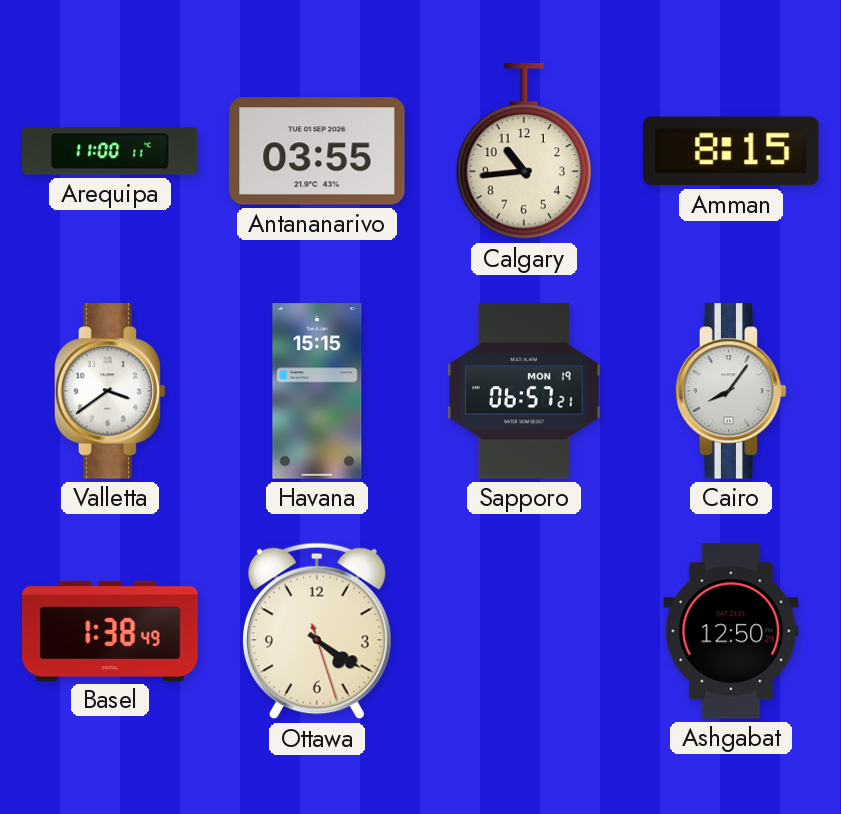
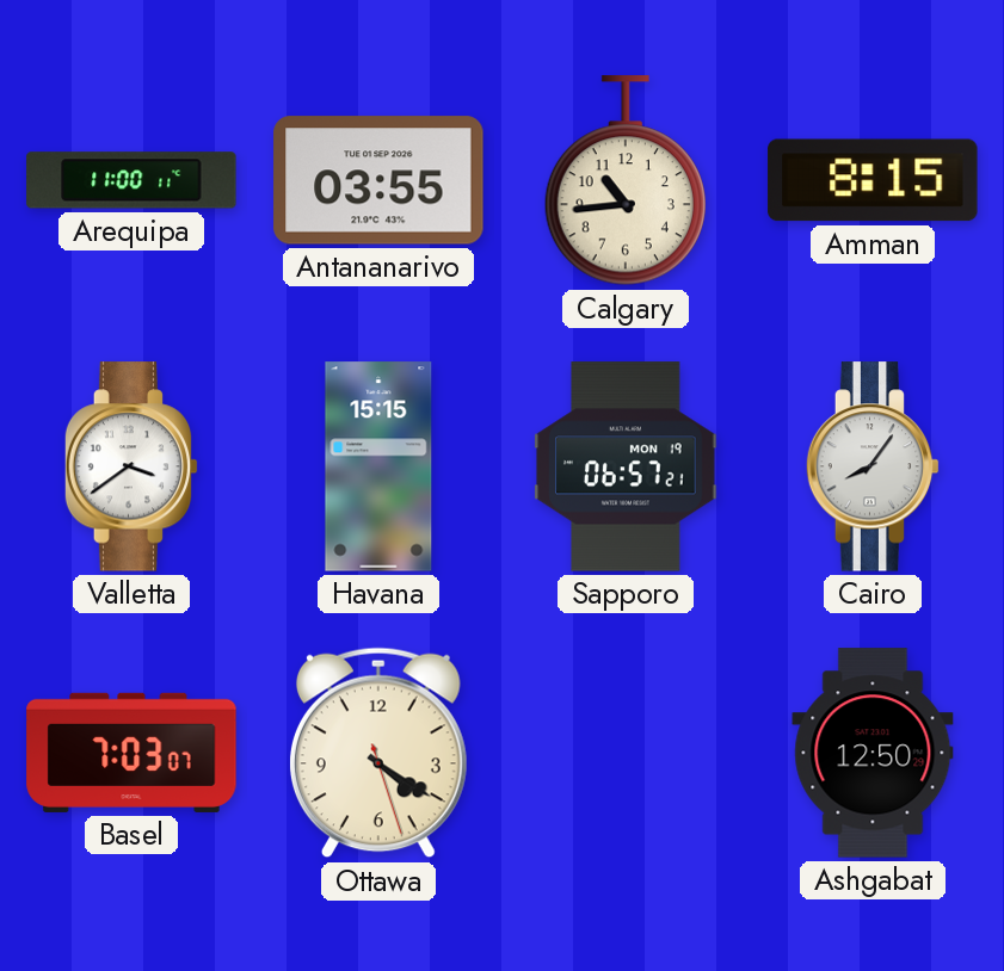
Basel: 1:38 -> 7:03
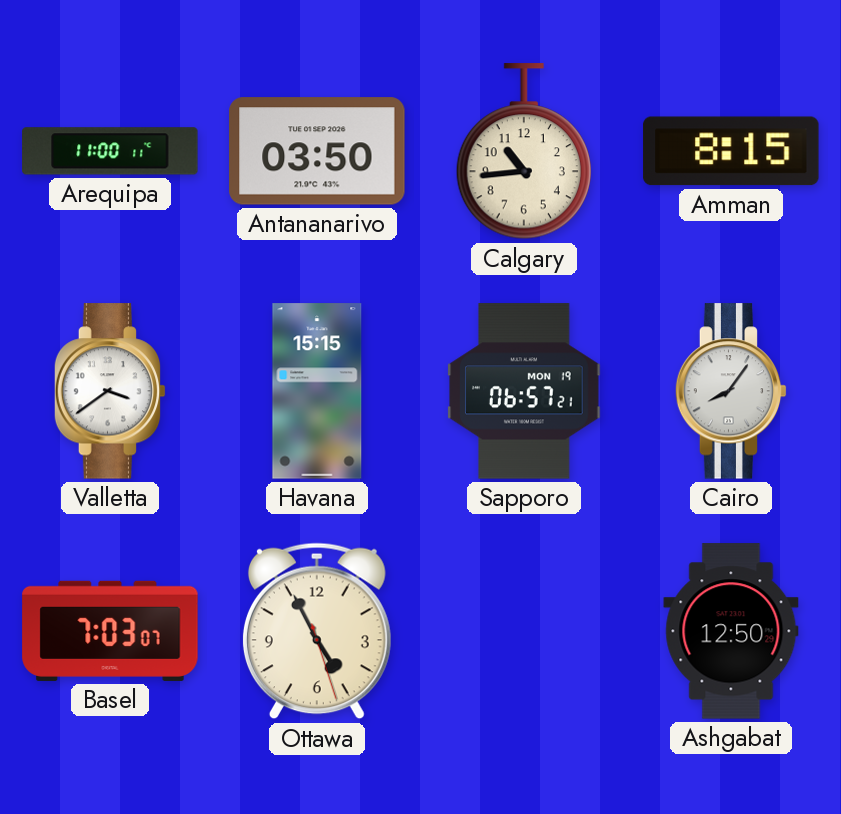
Antananarivo: 03:55 -> 03:50
Ottawa: 4:20 -> 4:55
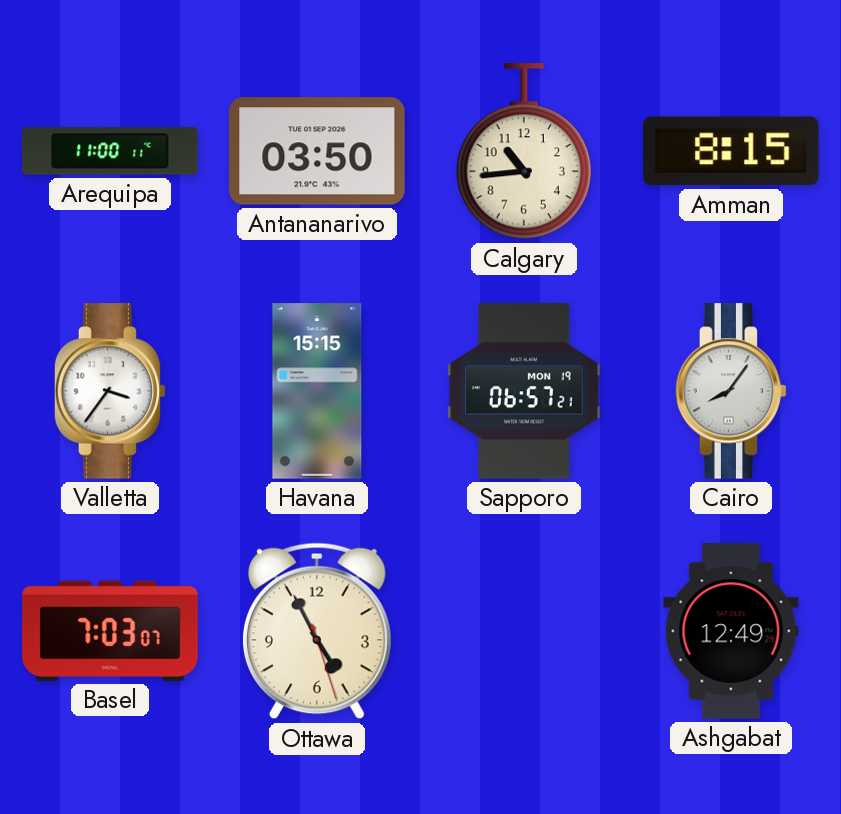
Valletta: 3:39 -> 3:36
Ashgabat: 12:50 -> 12:49
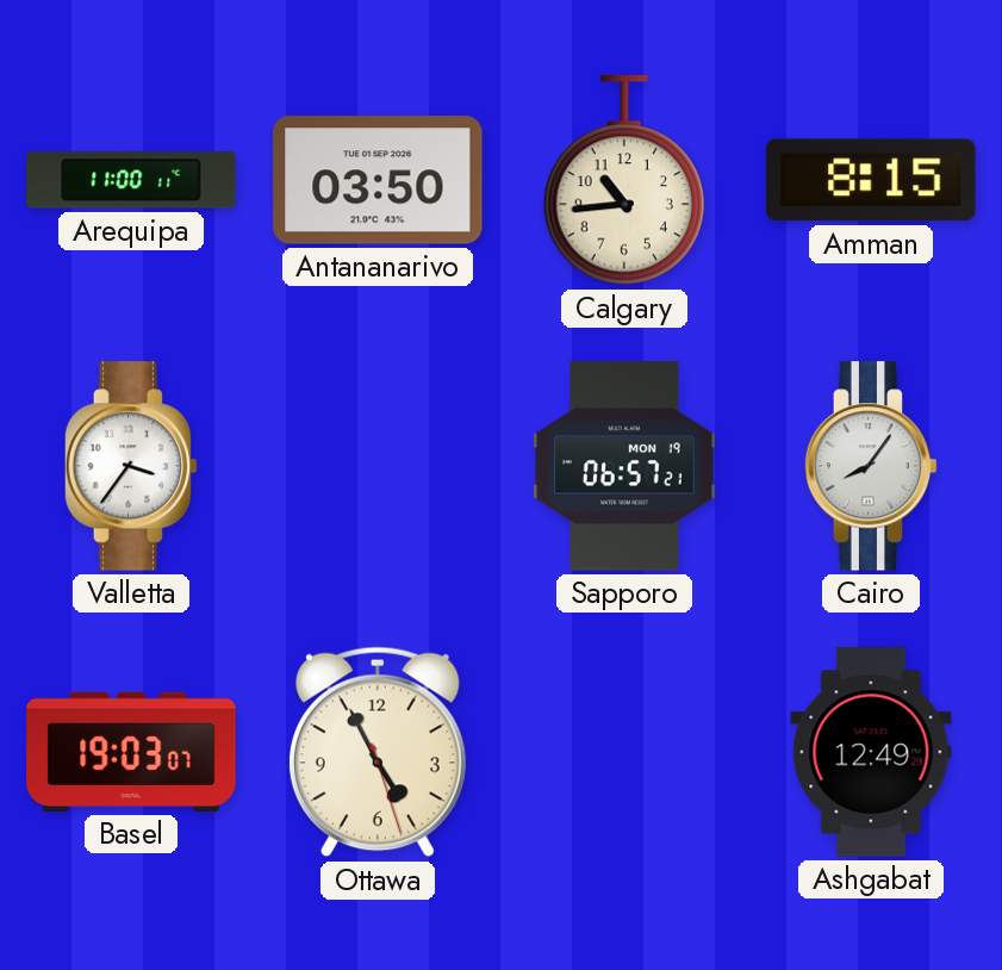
Havana: 15:15 -> none
Basel: 7:03 -> 19:03
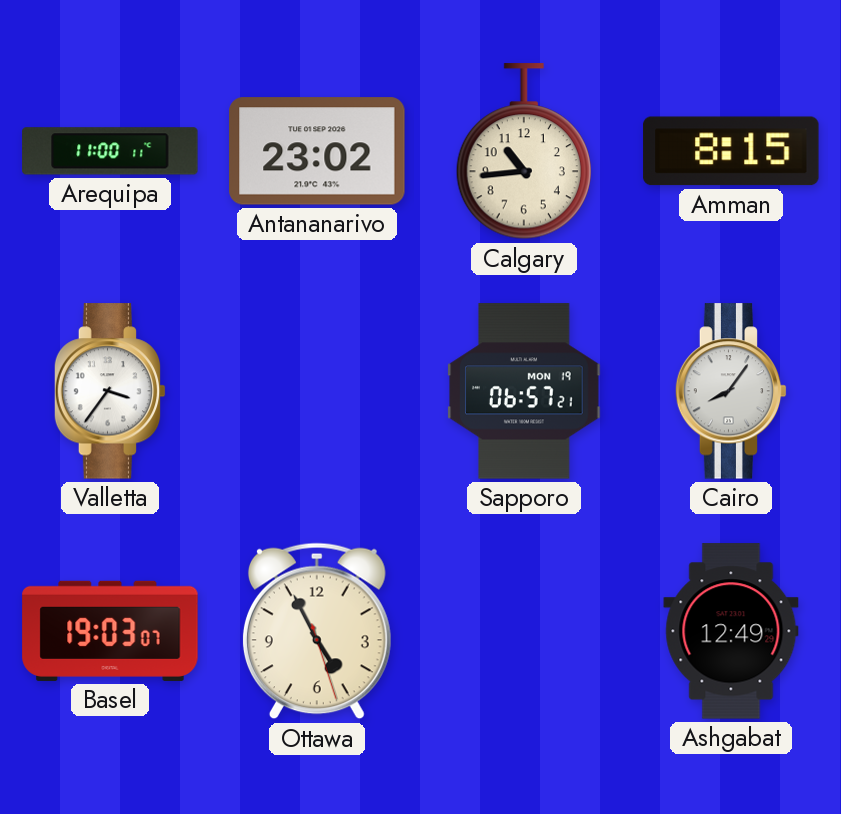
Antananarivo: 03:50 -> 23:02
